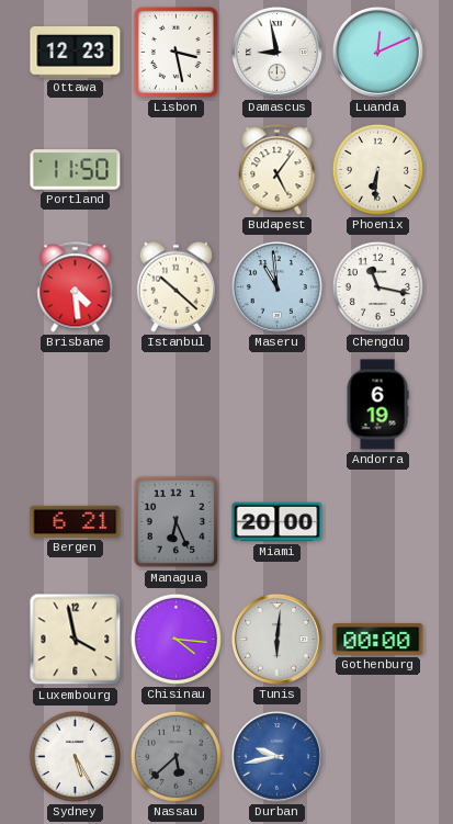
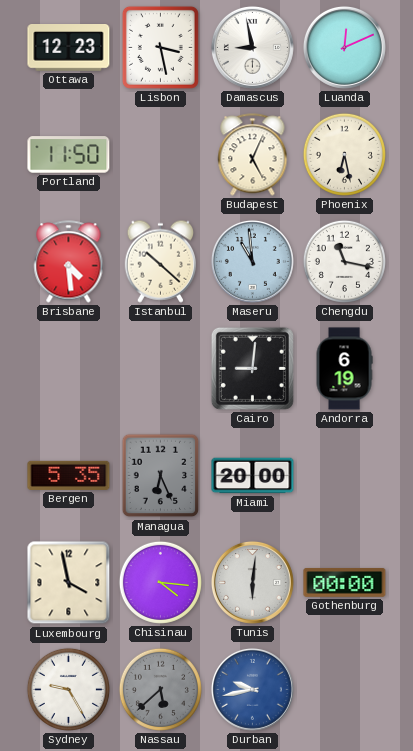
Budapest: 5:06 -> 5:04
Phoenix: 6:31 -> 6:28
Cairo: none -> 9:01
Bergen: 6:21 -> 5:35
Sydney: 5:25 -> 9:25
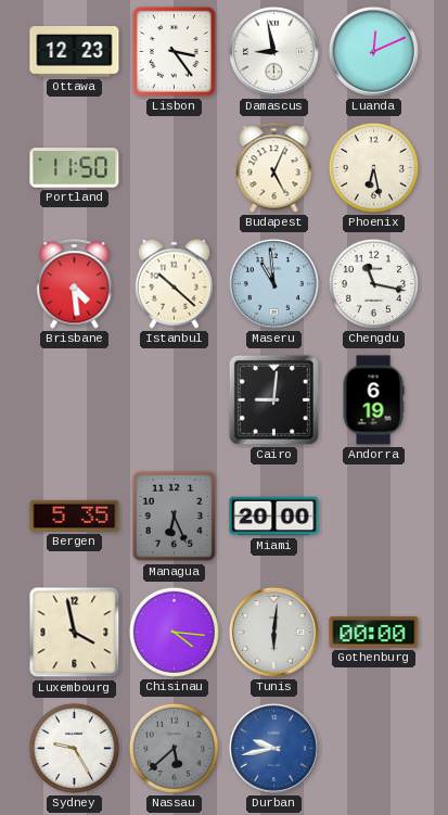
Lisbon: 3:28 -> 3:24
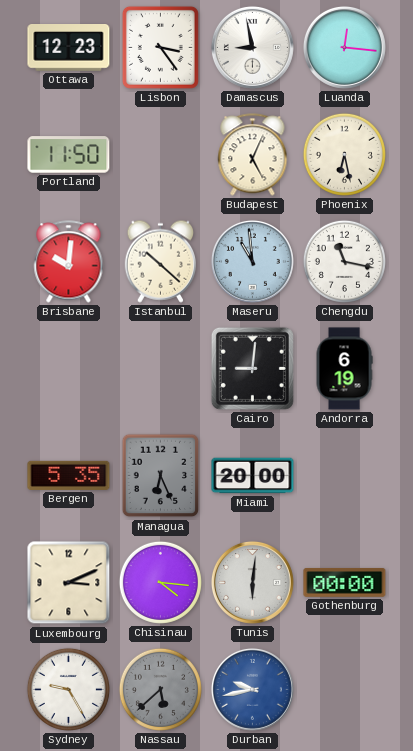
Luanda: 12:11 -> 12:16
Brisbane: 4:29 -> 10:01
Luxembourg: 3:58 -> 3:11
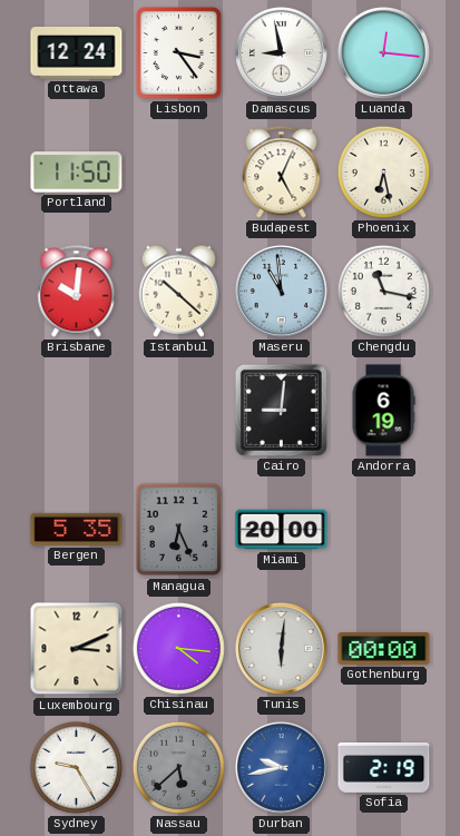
Ottawa: 12:23 -> 12:24
Sofia: none -> 2:19
